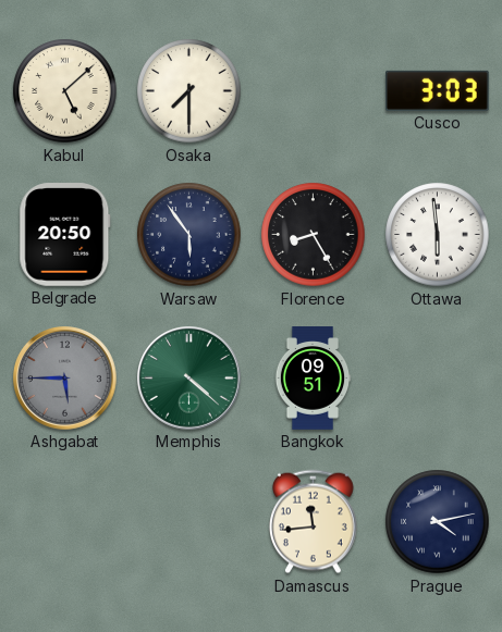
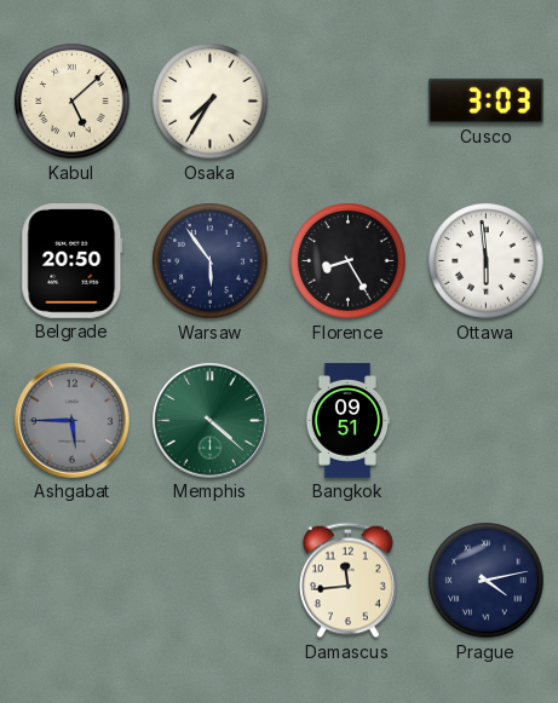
Osaka: 7:30 -> 7:35
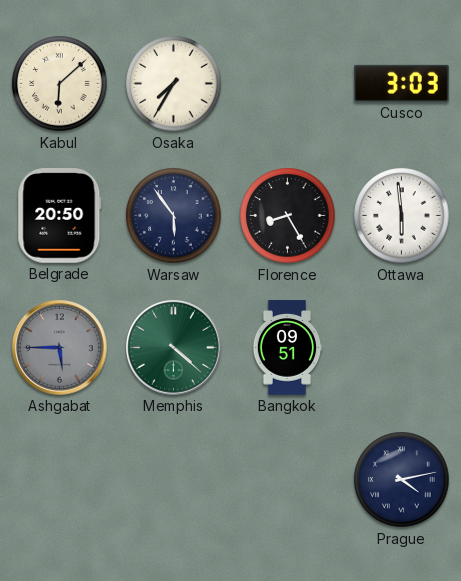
Kabul: 5:08 -> 6:08
Damascus: 11:44 -> none
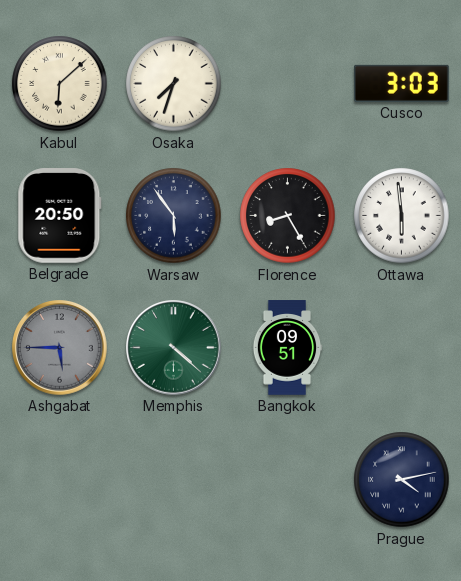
Osaka: 7:35 -> 7:33
